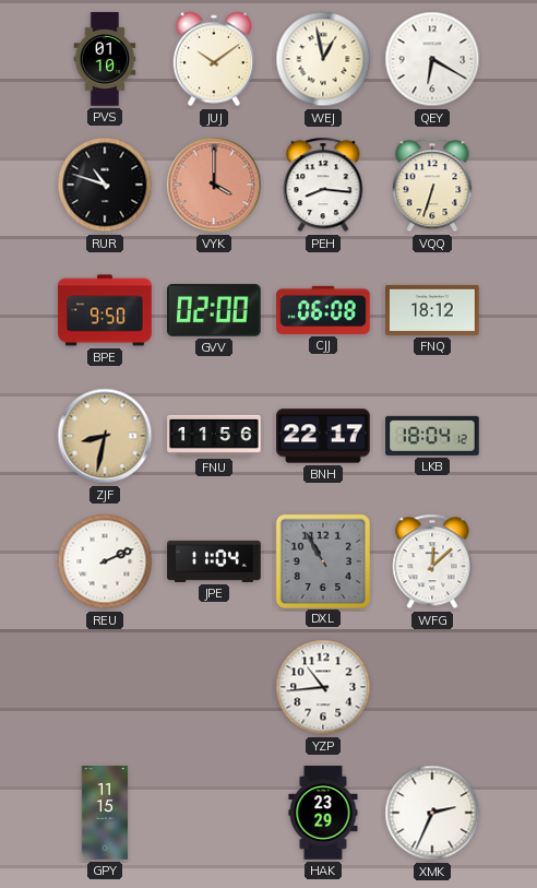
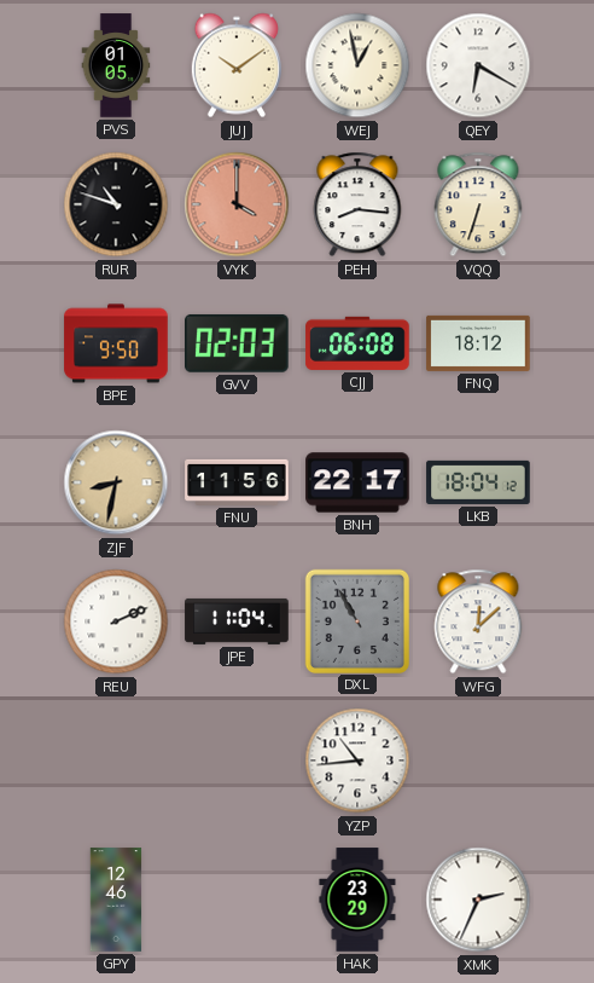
PVS: 01:10 -> 01:05
GVV: 02:00 -> 02:03
GPY: 11:15 -> 12:46
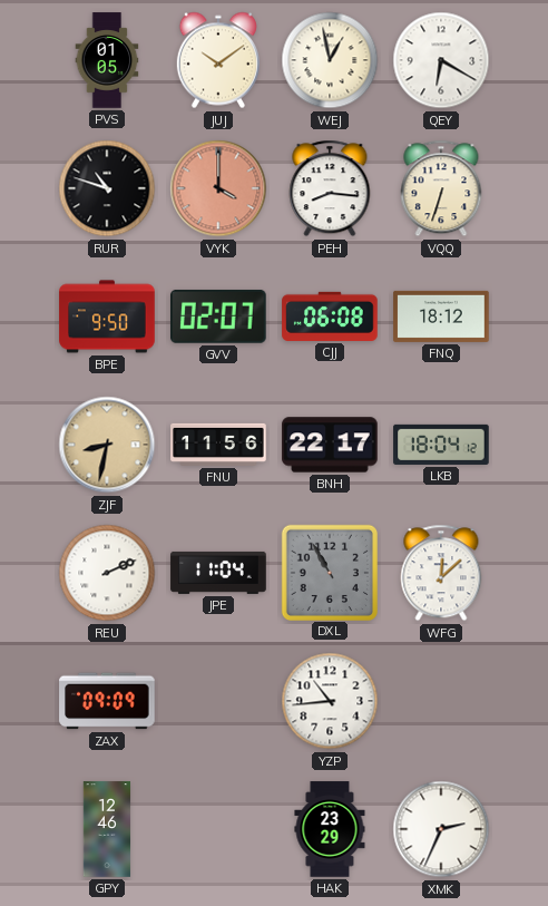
GVV: 02:03 -> 02:07
ZAX: none -> 09:09
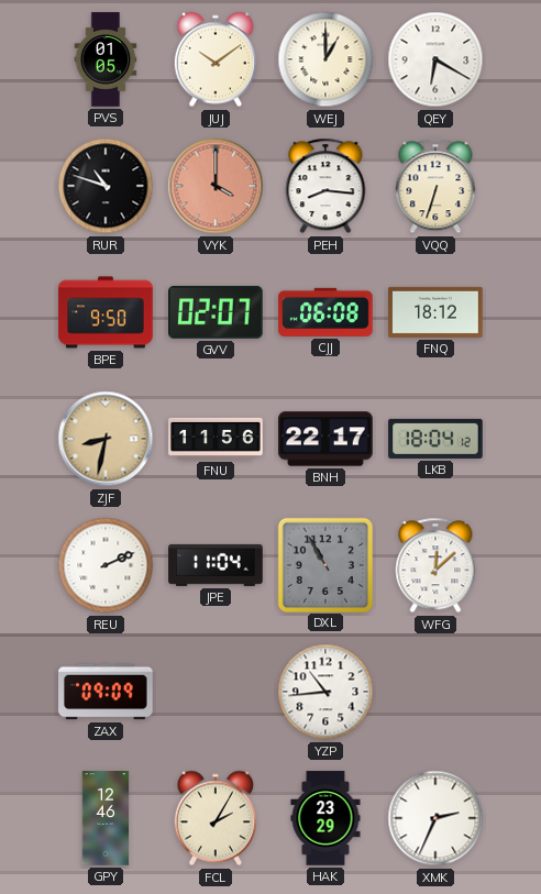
WEJ: 12:58 -> 1:00
FCL: none -> 2:05
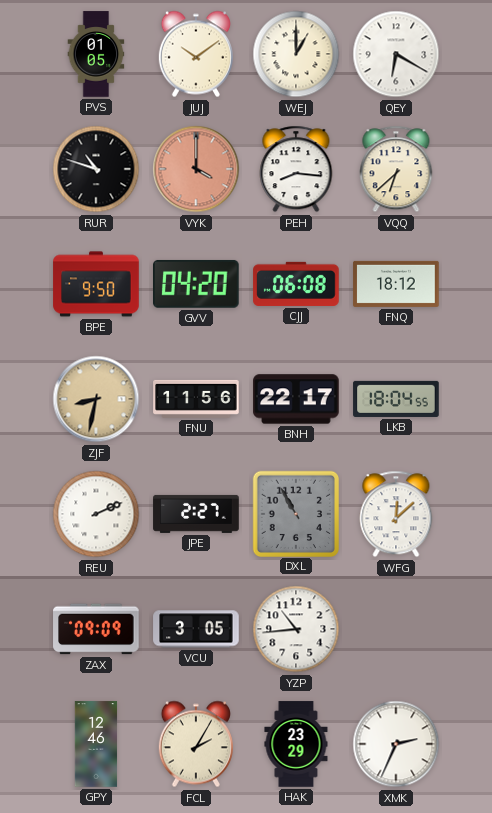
VQQ: 6:33 -> 6:38
GVV: 02:07 -> 04:20
LKB: 18:04:12 -> 18:04:55
JPE: 11:04 -> 2:27
VCU: none -> 3:05
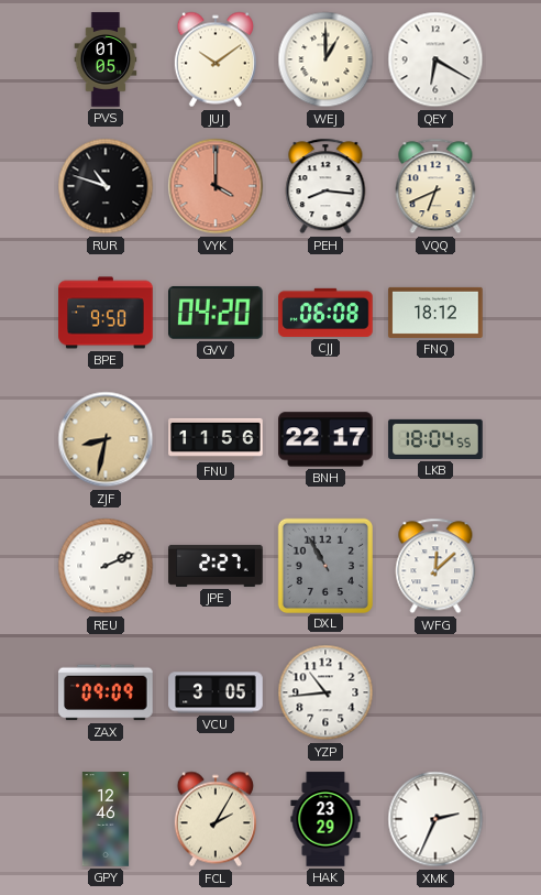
VQQ: 6:38 -> 6:41
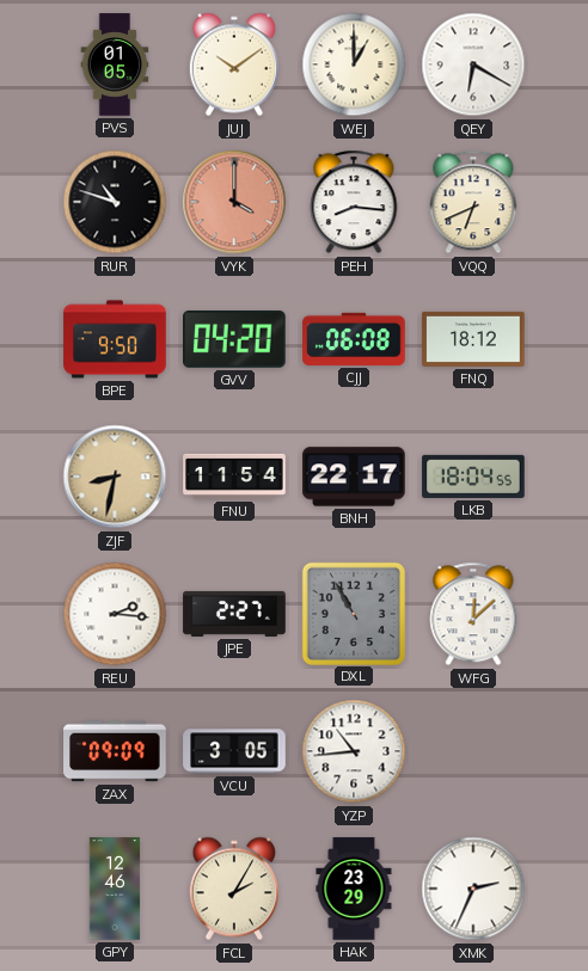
FNU: 11:56 -> 11:54
REU: 2:11 -> 2:16
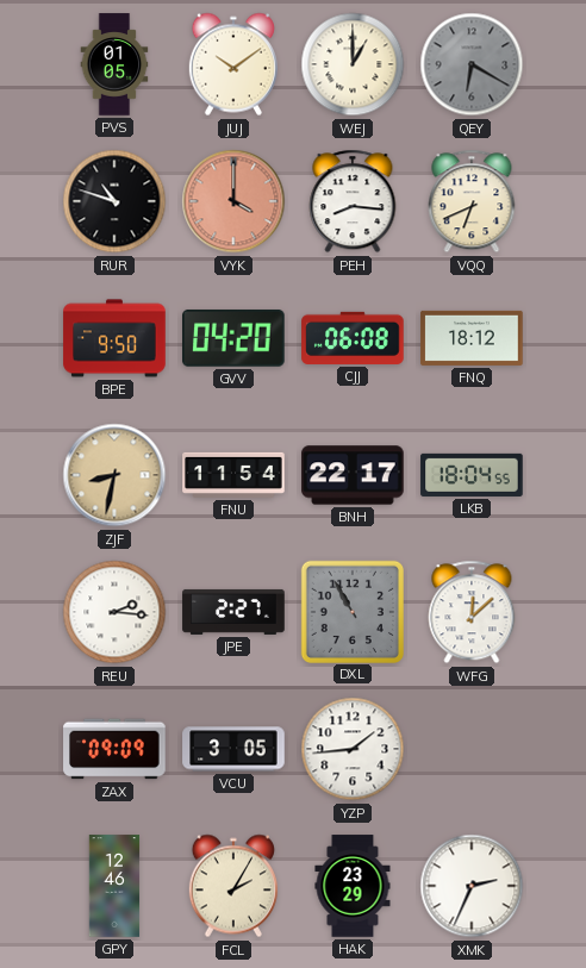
QEY dial: white -> grey
YZP: 10:44 -> 1:44
